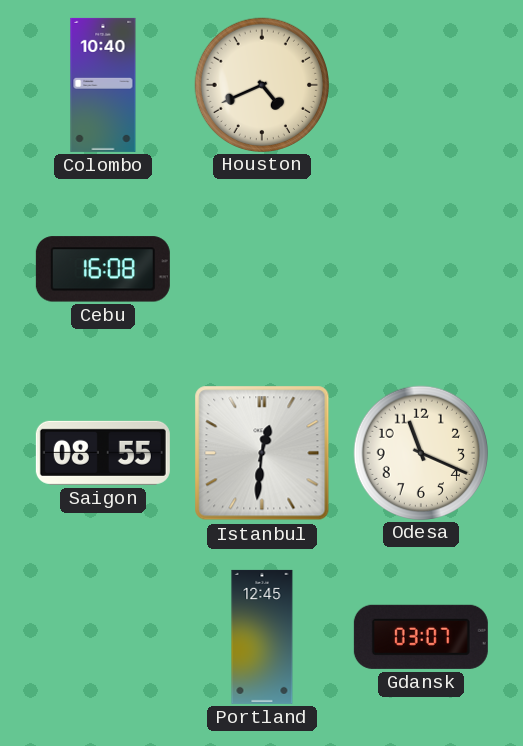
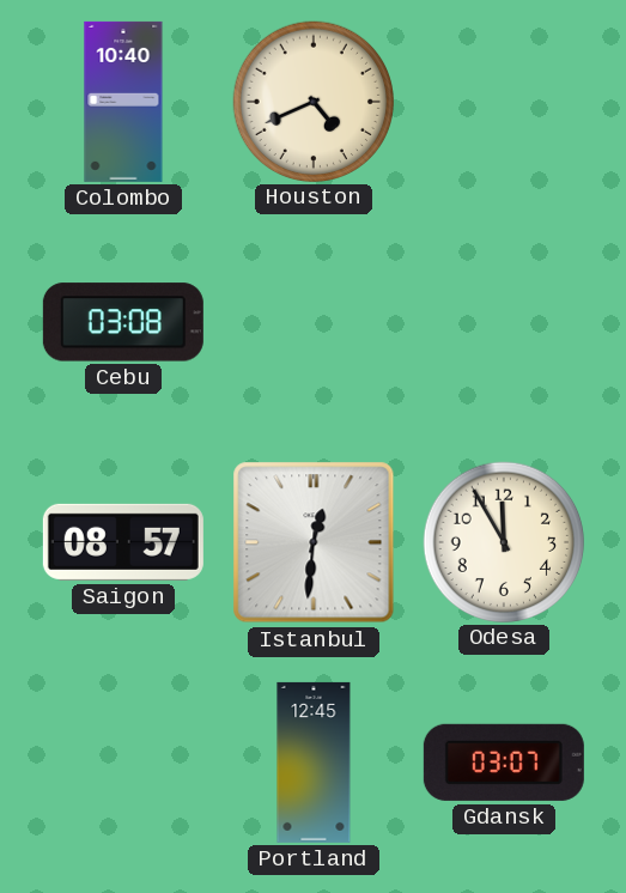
Cebu: 16:08 -> 03:08
Saigon: 08:55 -> 08:57
Odesa: 11:19 -> 11:55
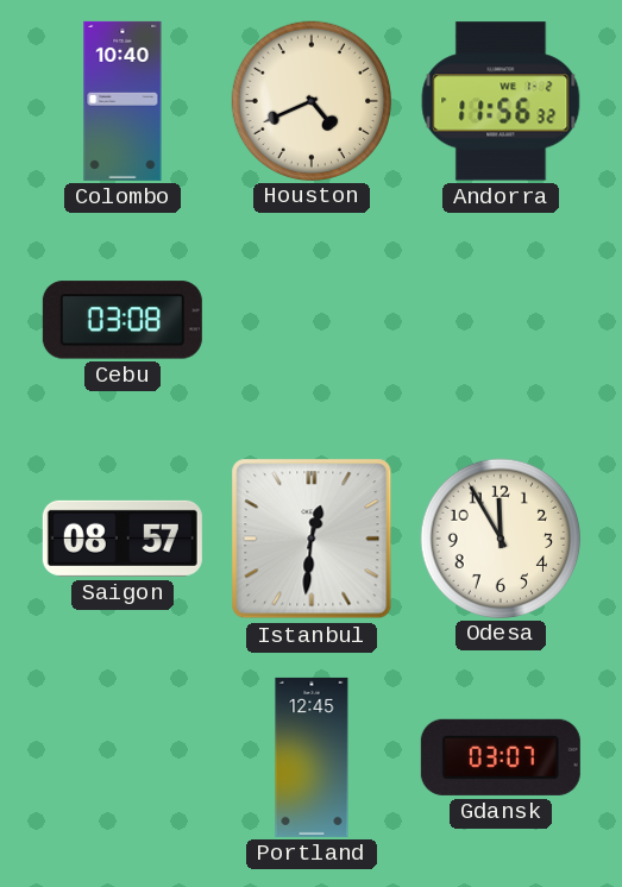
Andorra: none -> 11:56
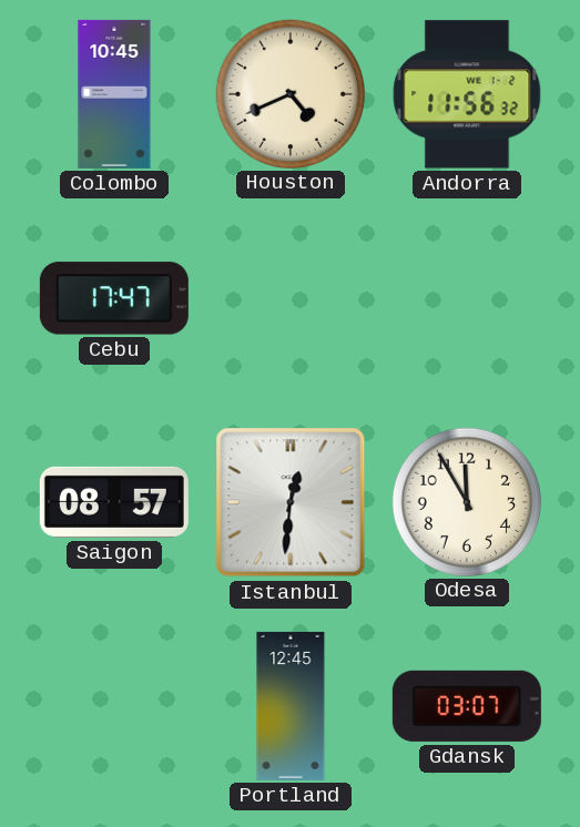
Colombo: 10:40 -> 10:45
Cebu: 03:08 -> 17:47
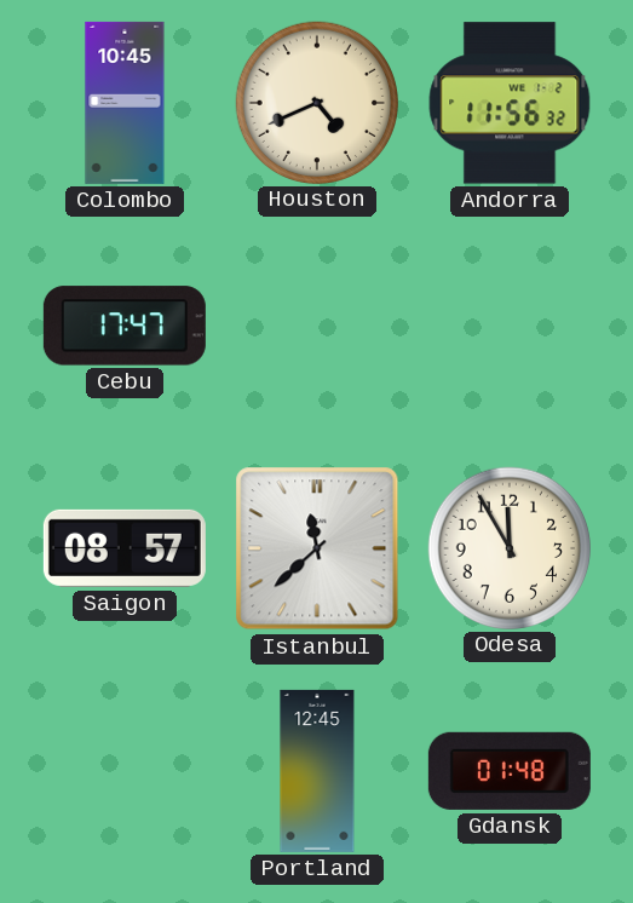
Istanbul: 12:31 -> 11:38
Gdansk: 03:07 -> 01:48
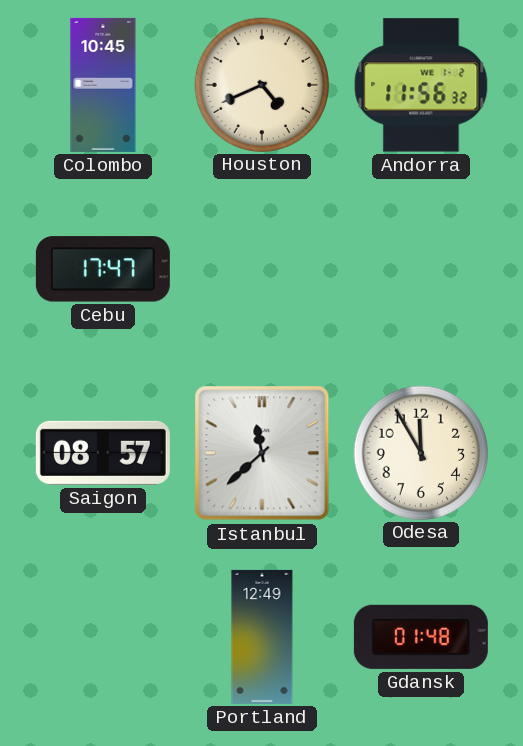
Portland: 12:45 -> 12:49
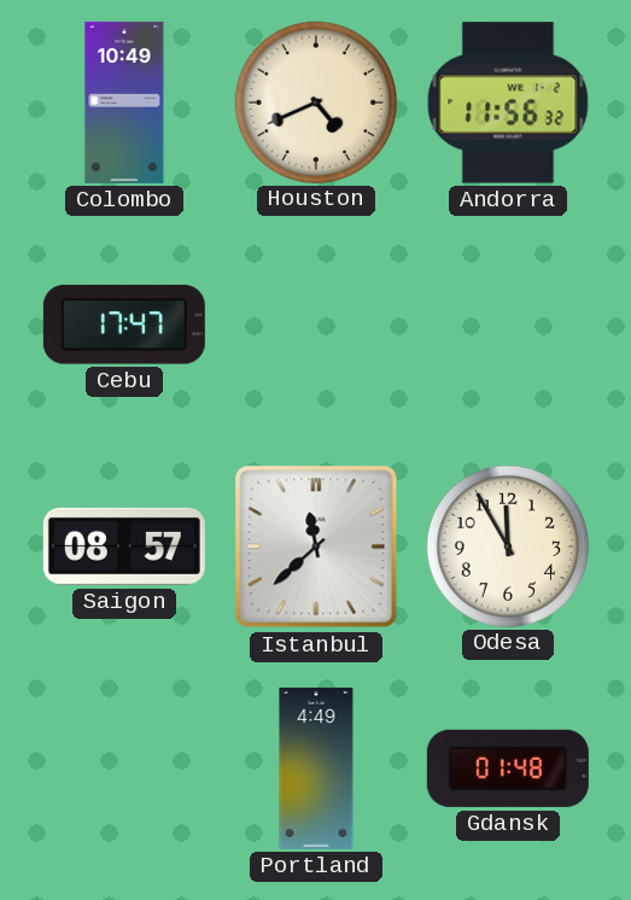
Colombo: 10:45 -> 10:49
Portland: 12:49 -> 4:49
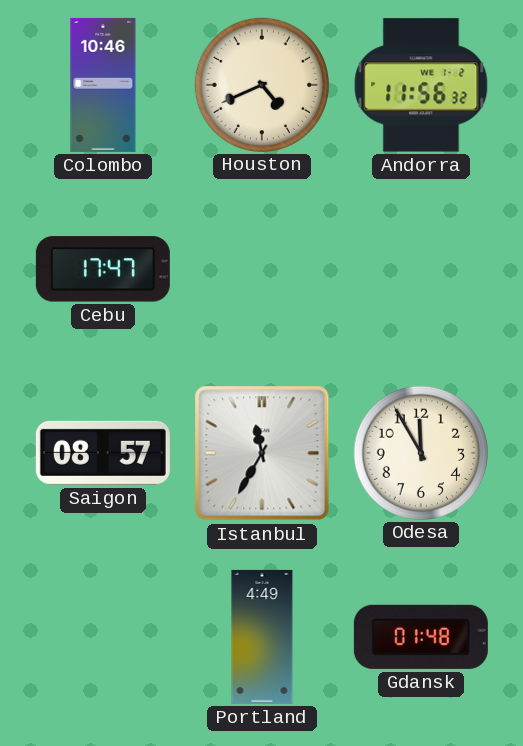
Colombo: 10:49 -> 10:46
Istanbul: 11:38 -> 11:35
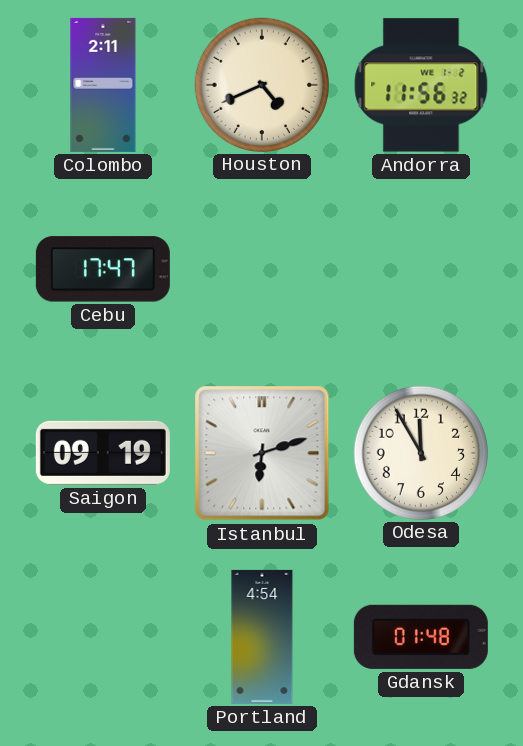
Colombo: 10:46 -> 2:11
Saigon: 08:57 -> 09:19
Istanbul: 11:35 -> 6:12
Portland: 4:49 -> 4:54
